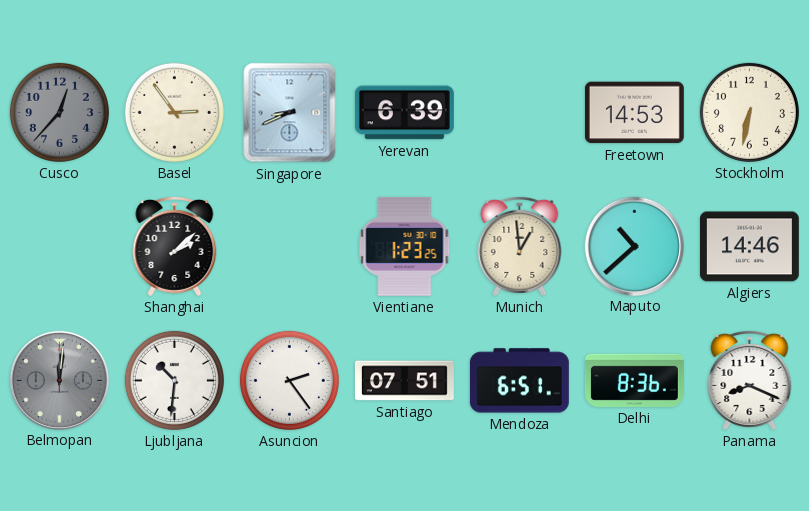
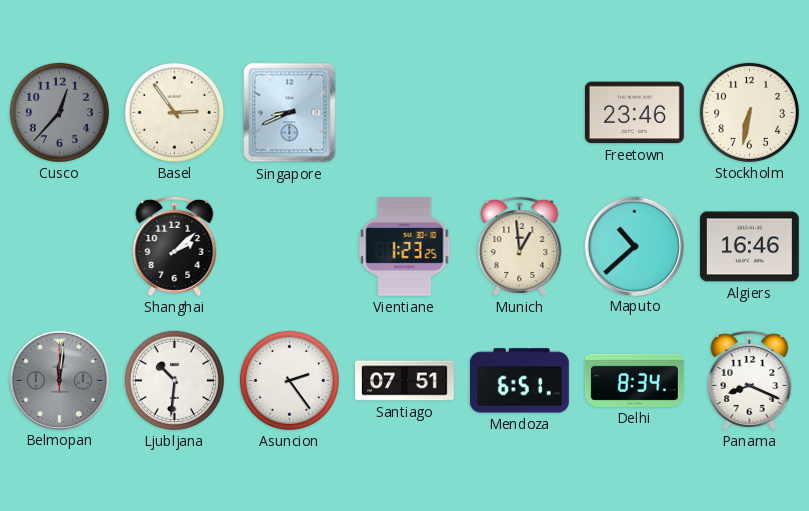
Yerevan: 6:39 -> none
Freetown: 14:53 -> 23:46
Algiers: 14:46 -> 16:46
Delhi: 8:36 -> 8:34
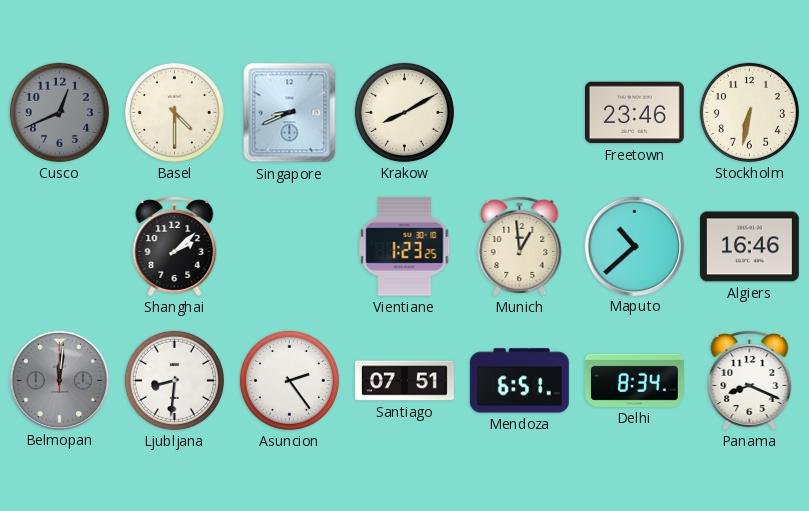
Cusco: 12:37 -> 12:41
Basel: 2:54 -> 4:30
Krakow: none -> 8:10
Ljubljana: 10:31 -> 8:31
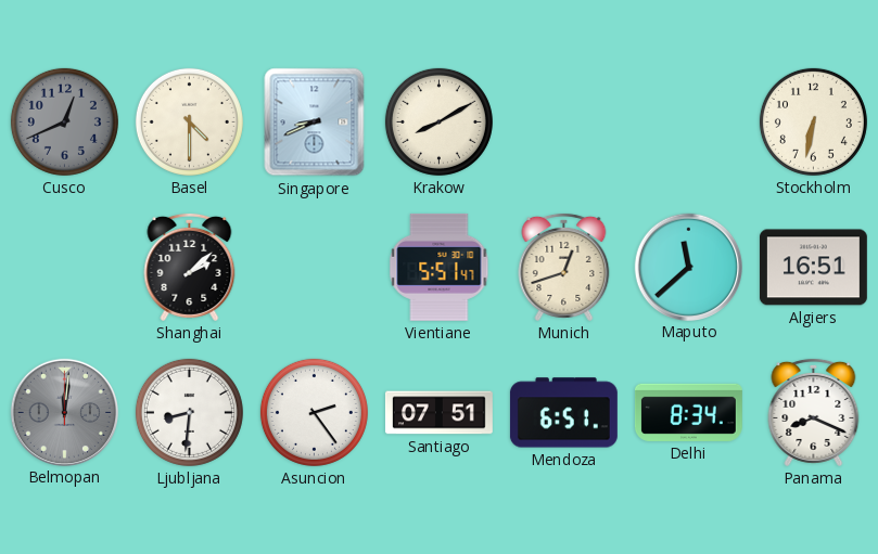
Freetown: 23:46 -> none
Vientiane: 1:23 -> 5:51
Munich: 12:59 -> 12:42
Maputo: 10:38 -> 11:38
Algiers: 16:46 -> 16:51
